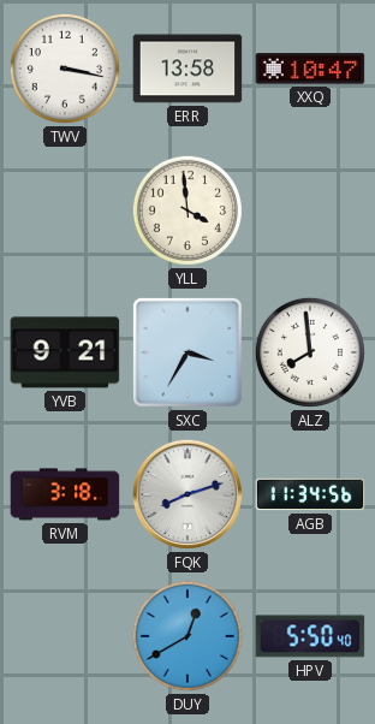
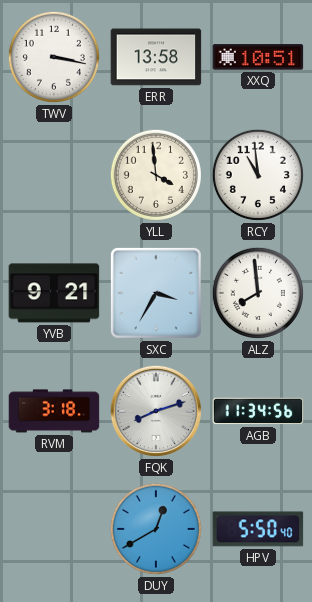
XXQ: 10:47 -> 10:51
RCY: none -> 10:59
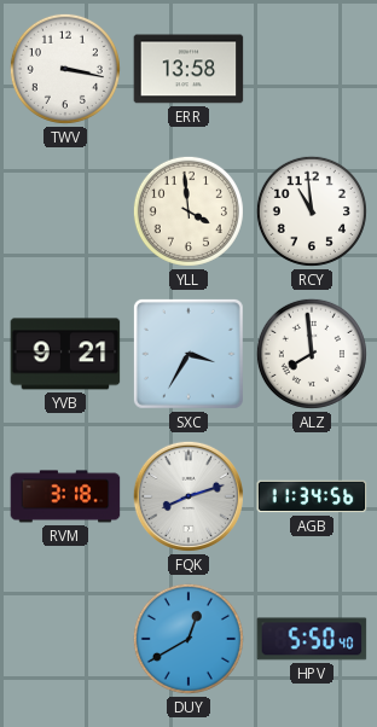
XXQ: 10:51 -> none
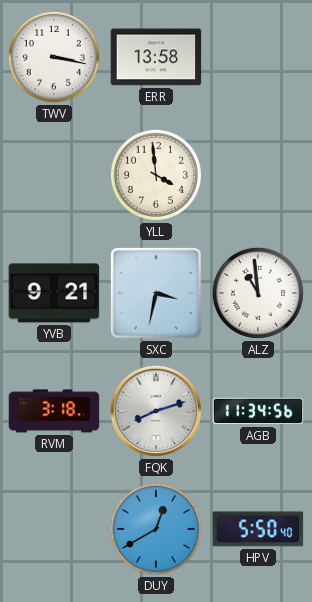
RCY: 10:59 -> none
SXC: 3:35 -> 3:32
ALZ: 7:59 -> 10:59
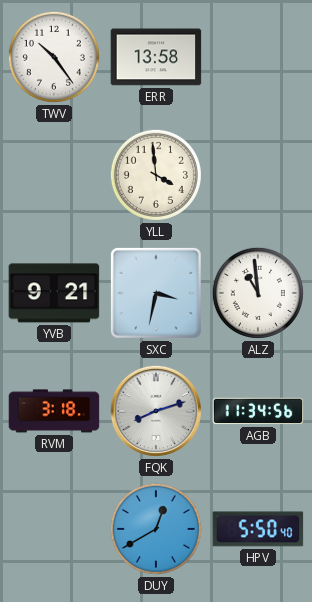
TWV: 3:17 -> 10:24
